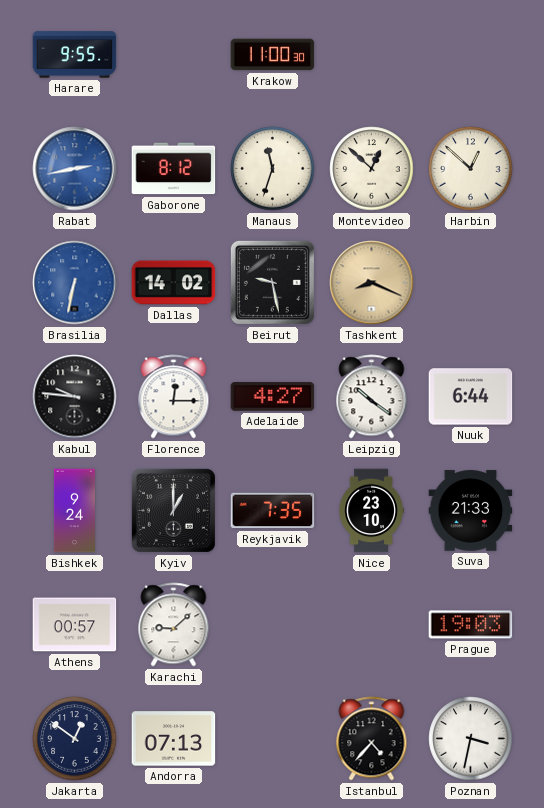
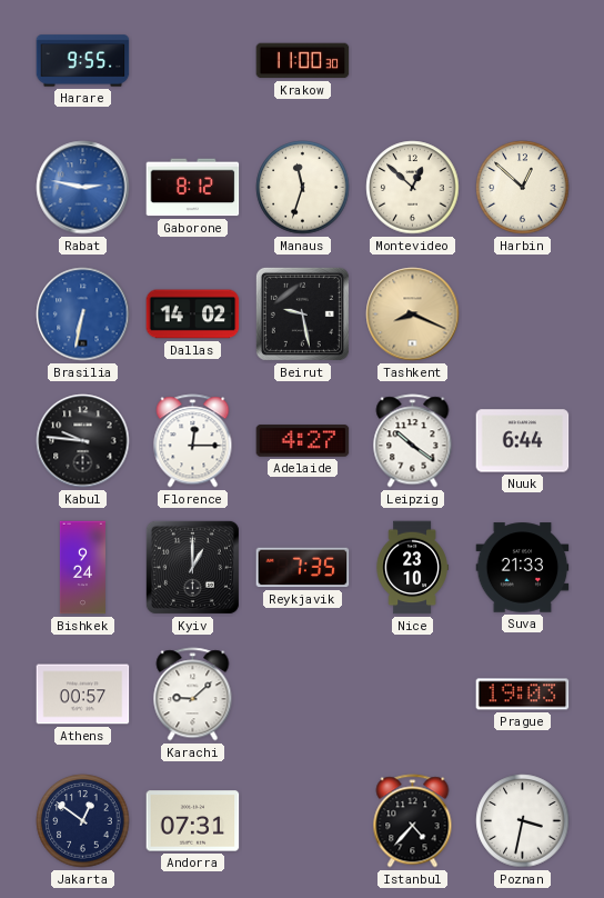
Rabat: 2:43 -> 2:47
Andorra: 07:13 -> 07:31
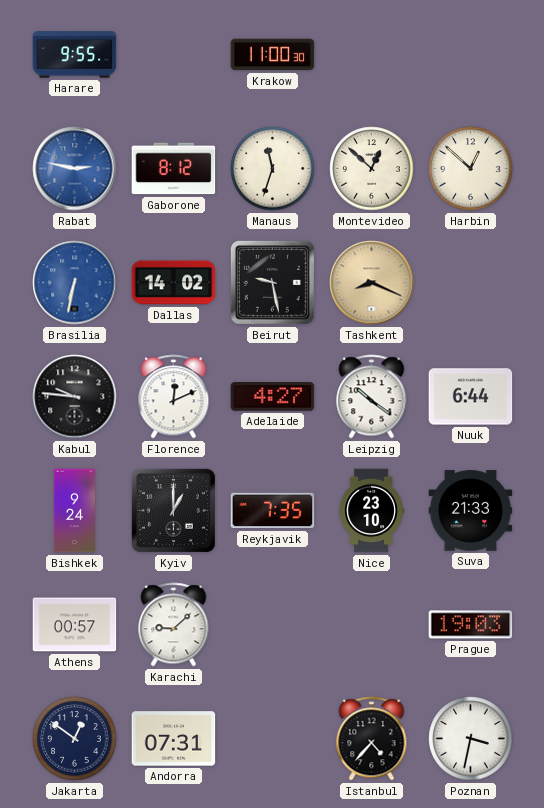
Florence: 12:15 -> 12:11
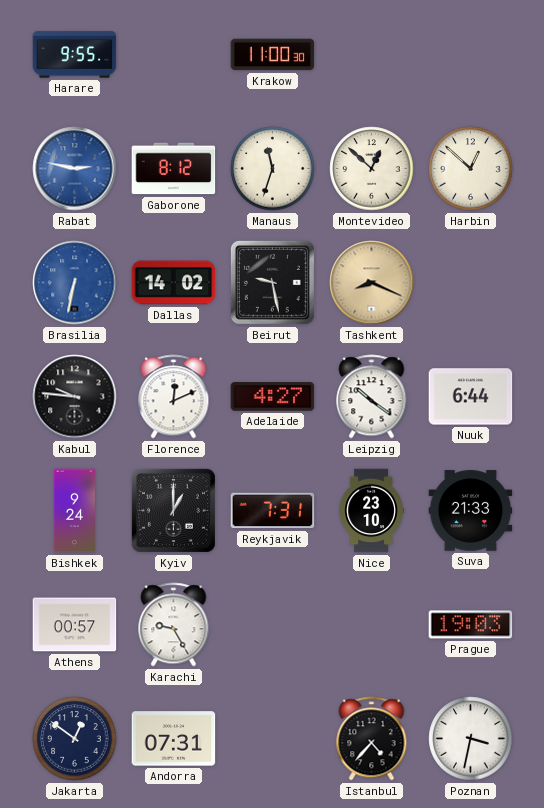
Reykjavik: 7:35 -> 7:31
Karachi: 9:08 -> 9:25
